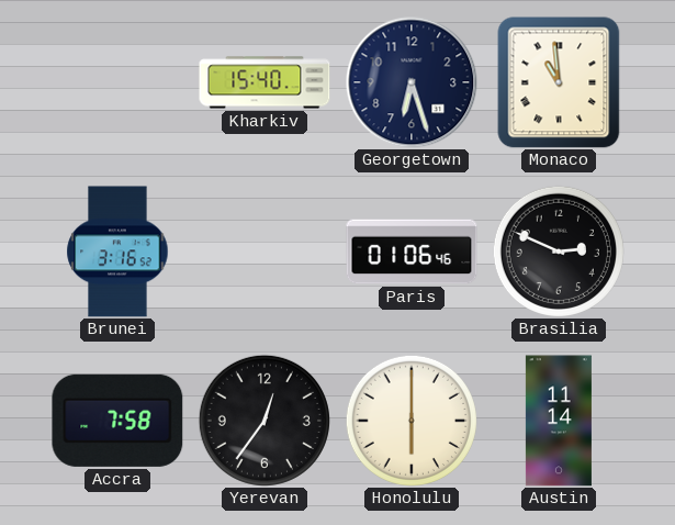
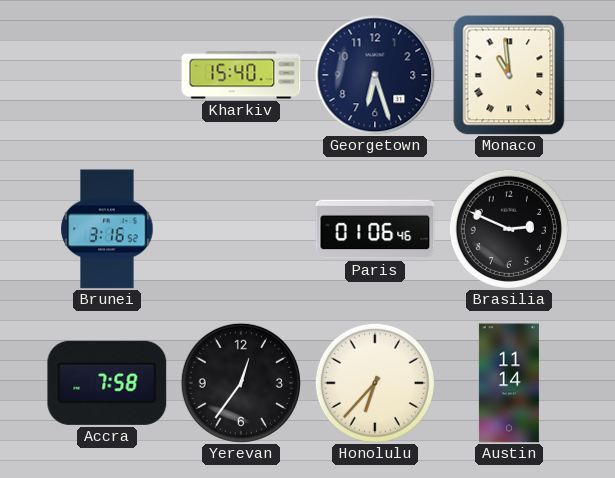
Honolulu: 6:00 -> 6:37
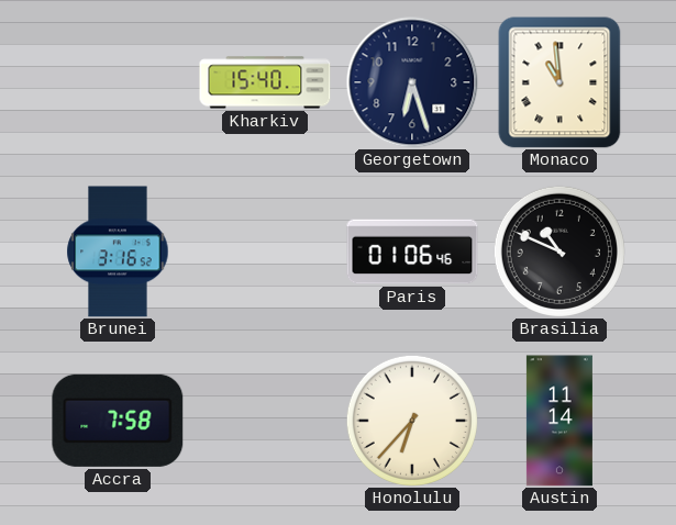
Brasilia: 2:49 -> 10:49
Yerevan: 12:36 -> none
